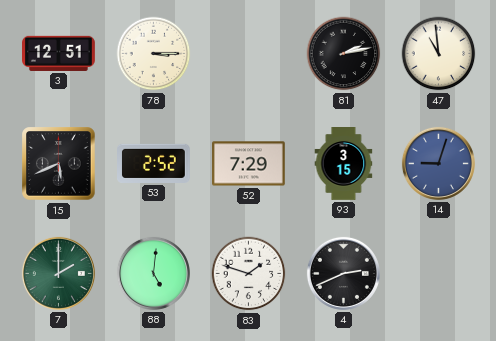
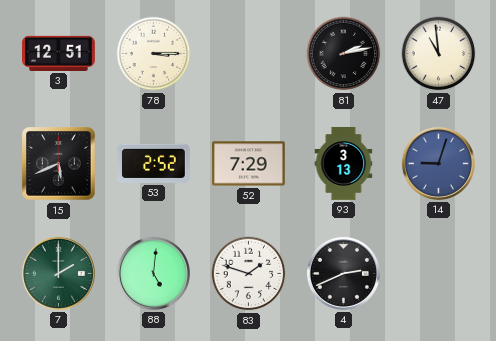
93: 3:15 -> 3:13
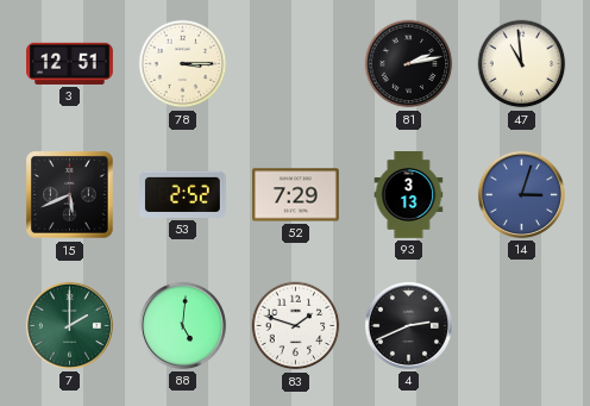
14: 9:03 -> 3:03
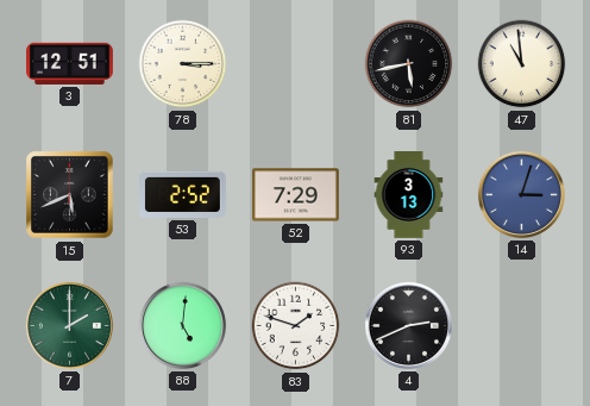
81: 2:13 -> 5:43
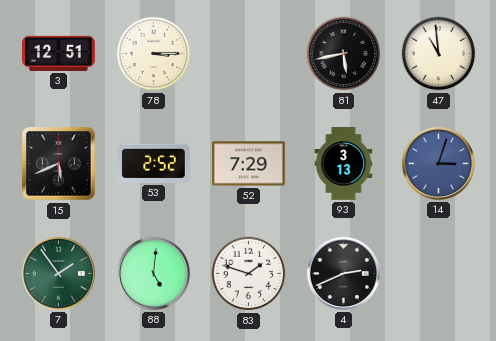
7: 2:00 -> 1:54
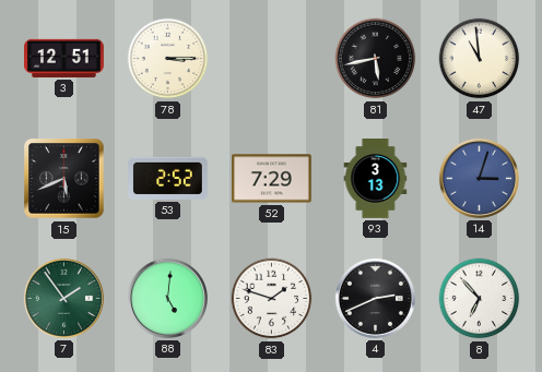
8: none -> 6:53
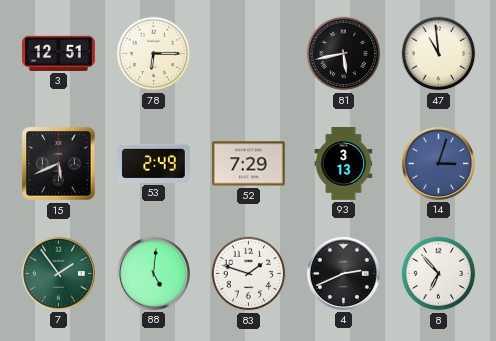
78: 3:15 -> 6:15
53: 2:52 -> 2:49
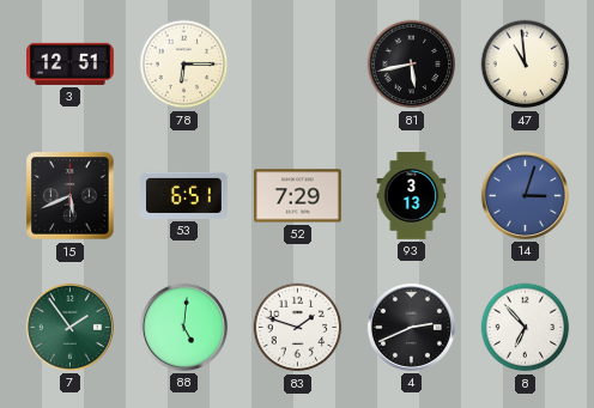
53: 2:49 -> 6:51
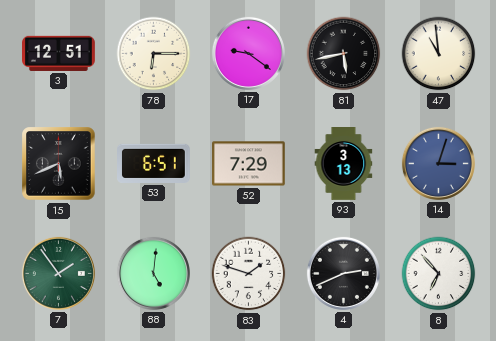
17: none -> 9:21
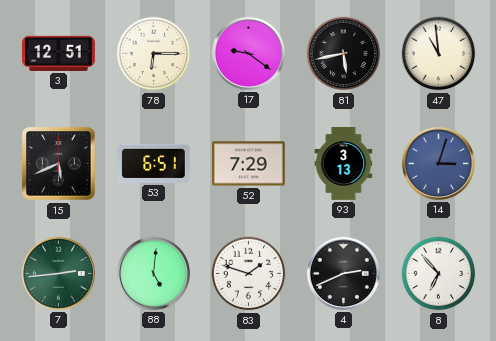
7: 1:54 -> 2:44
